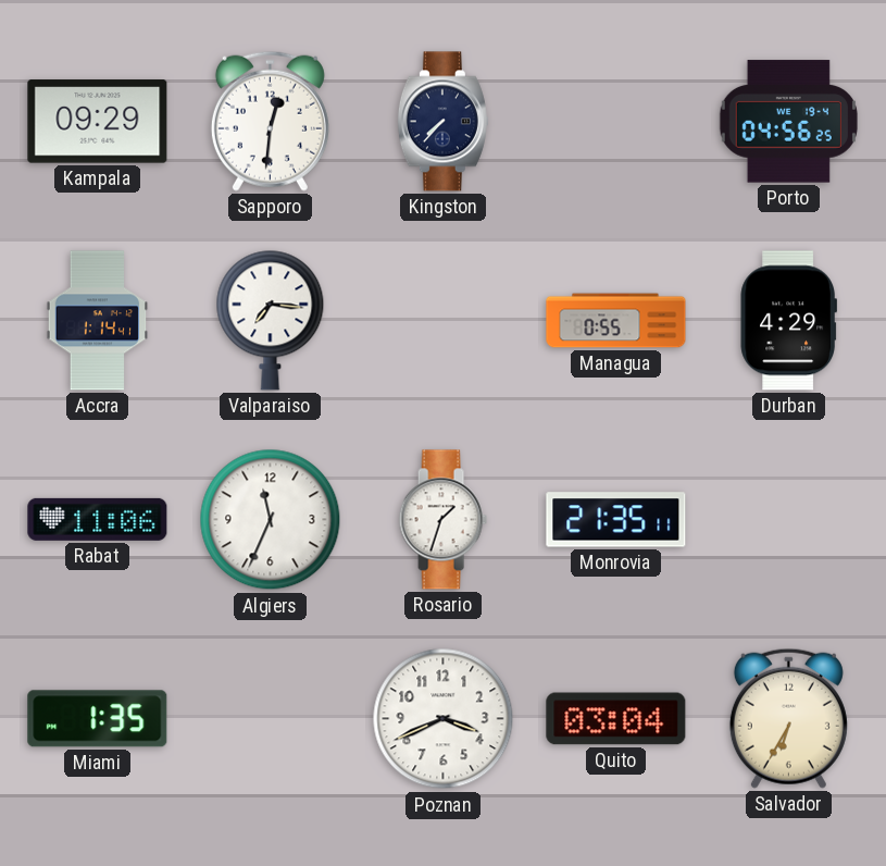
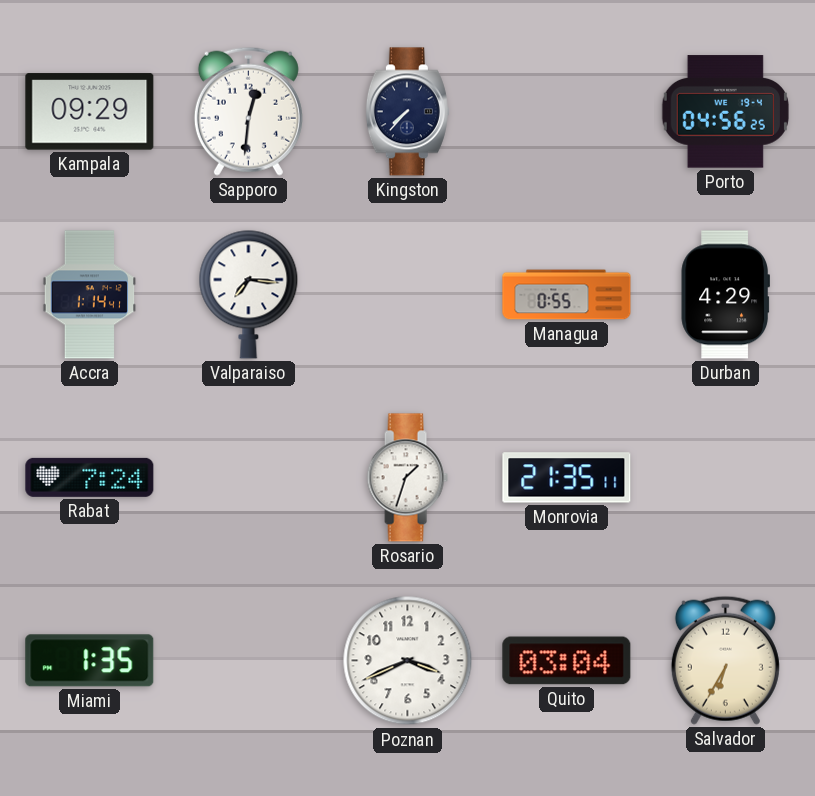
Rabat: 11:06 -> 7:24
Algiers: 11:34 -> none
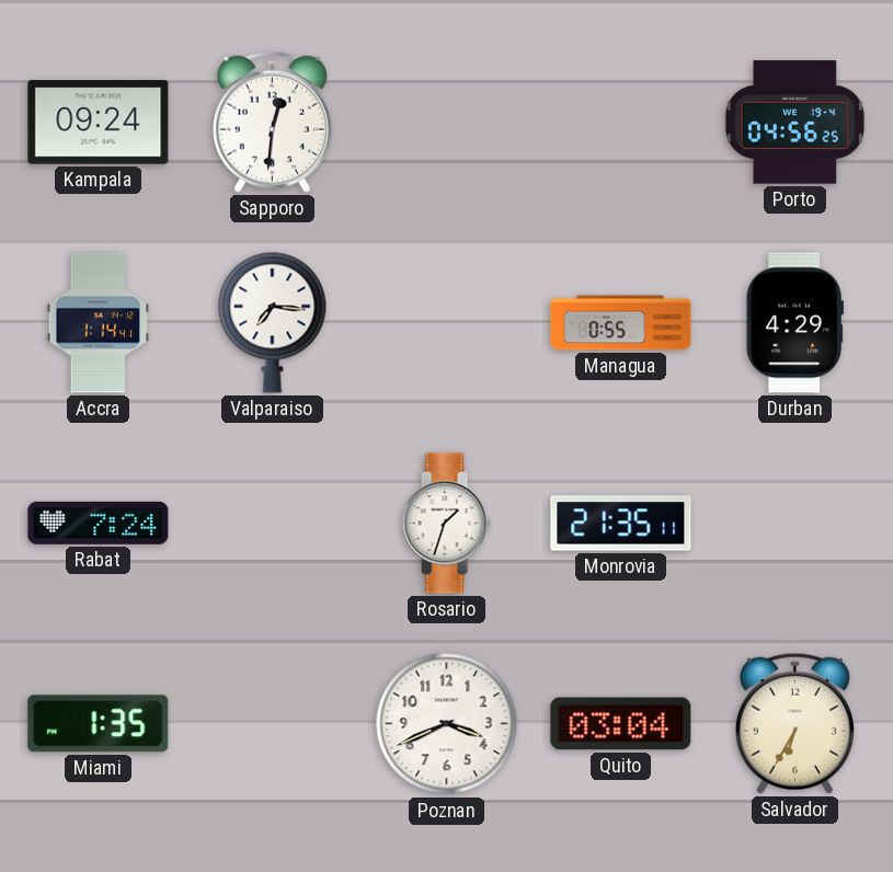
Kampala: 09:29 -> 09:24
Kingston: 7:37 -> none
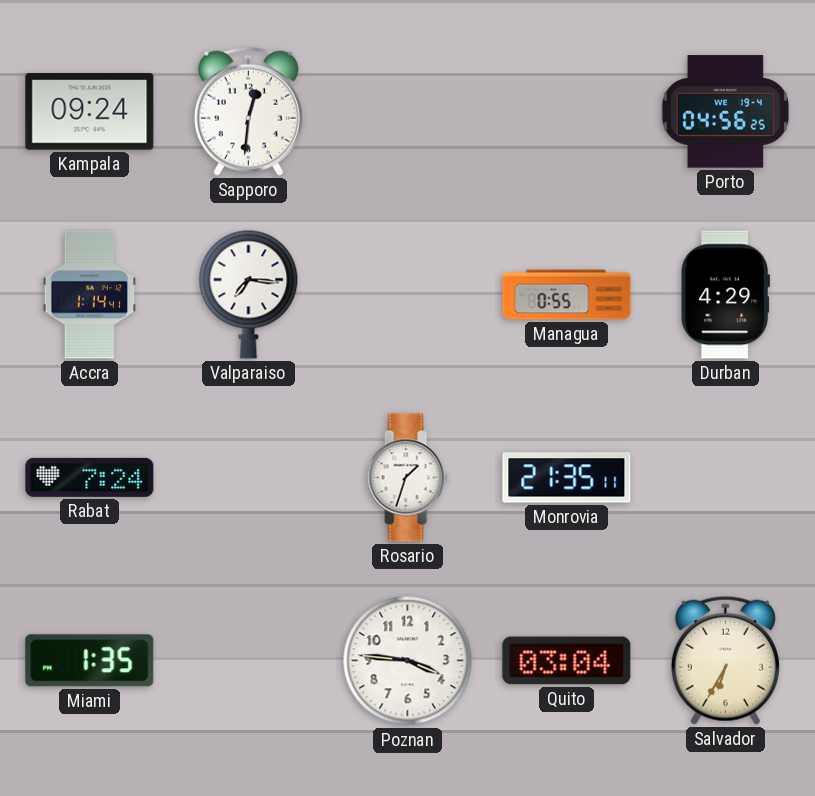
Poznan: 3:41 -> 3:46
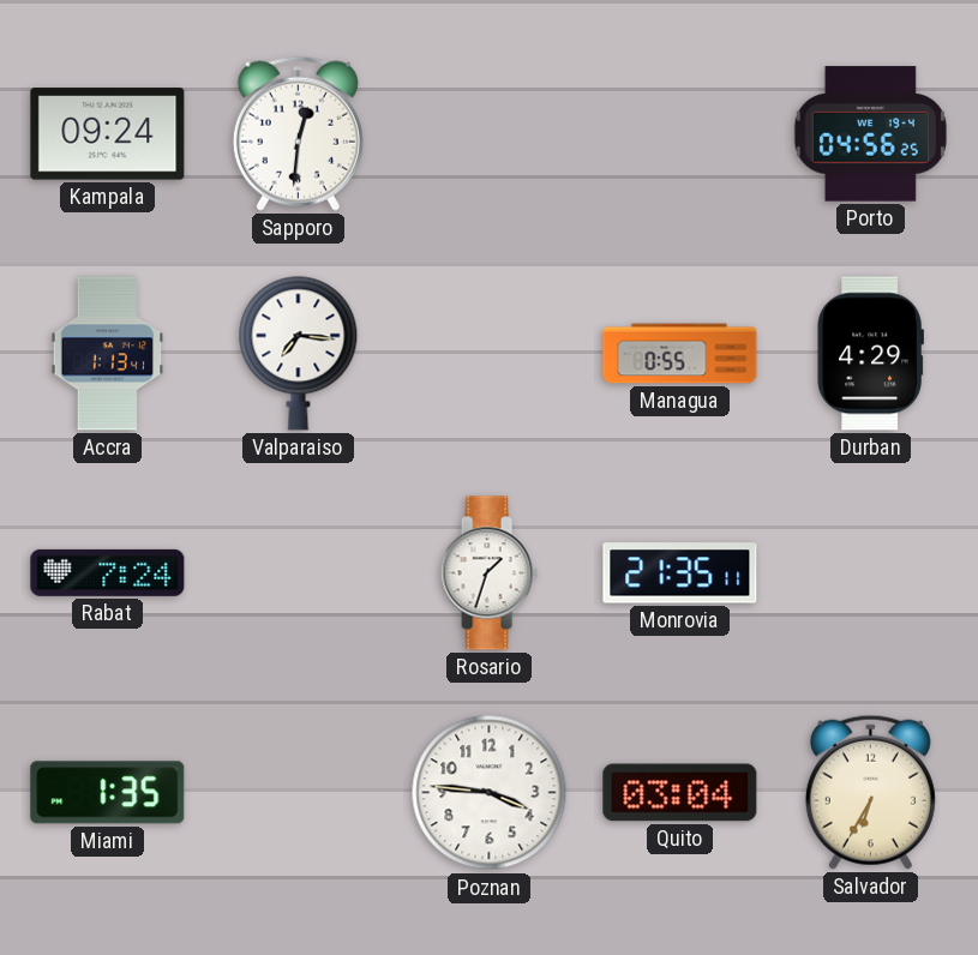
Accra: 1:14 -> 1:13
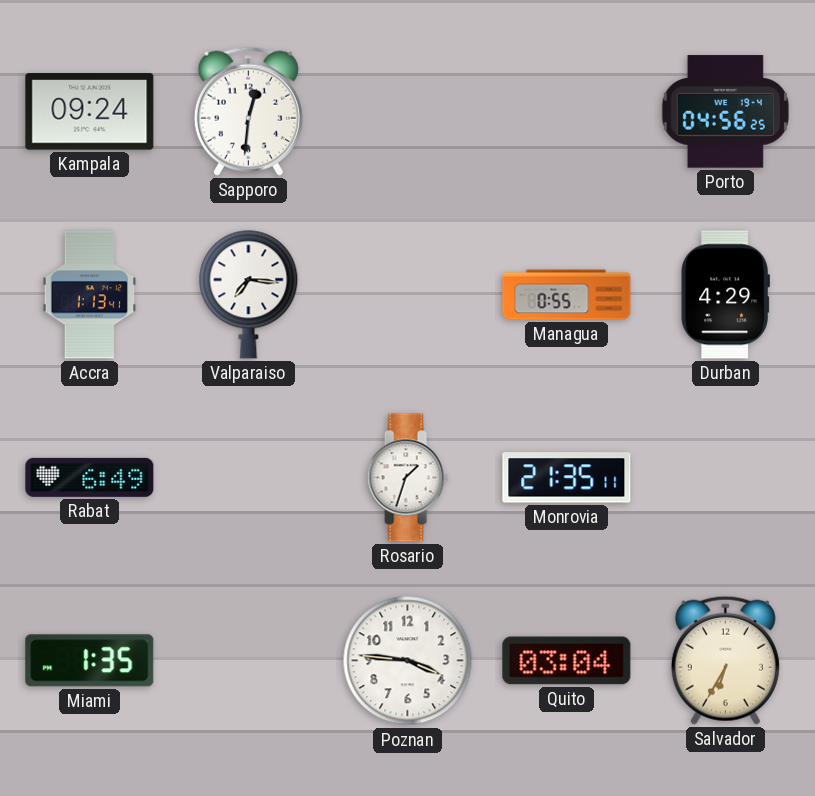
Rabat: 7:24 -> 6:49
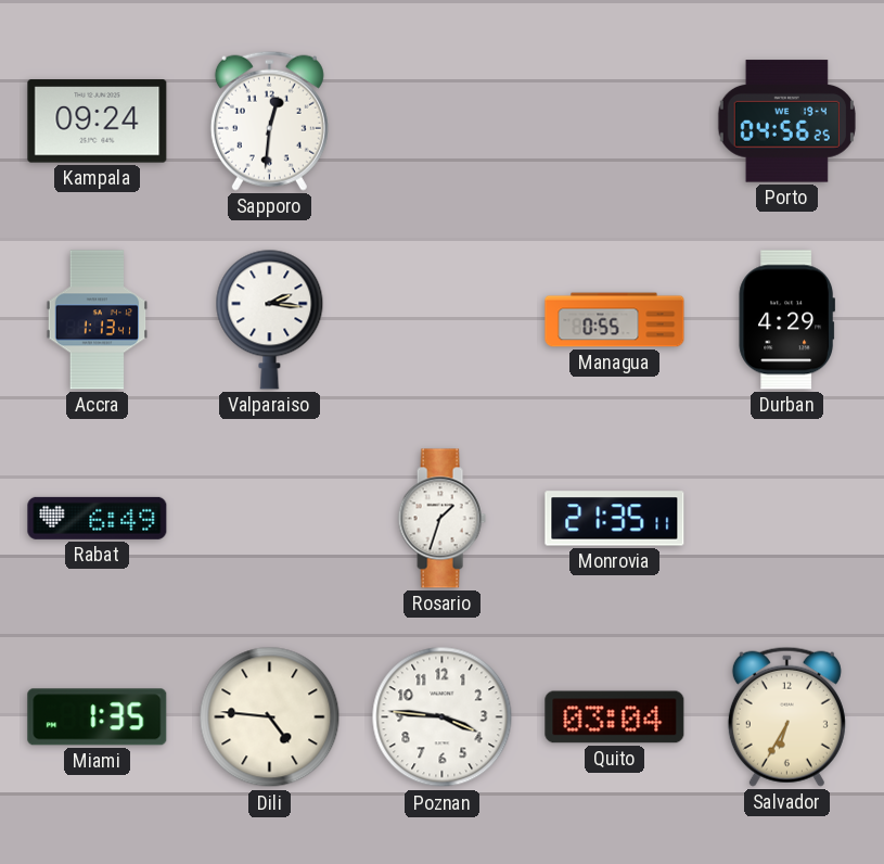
Valparaiso: 7:16 -> 2:16
Dili: none -> 4:46
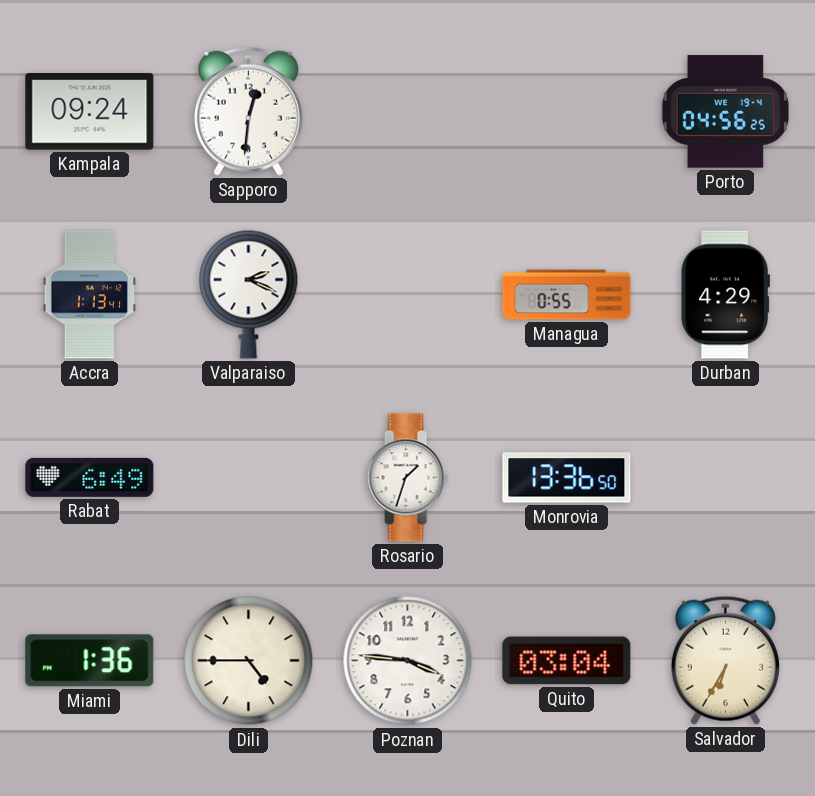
Valparaiso: 2:16 -> 2:19
Monrovia: 21:35 -> 13:36
Miami: 1:35 -> 1:36
Dili: 4:46 -> 4:45
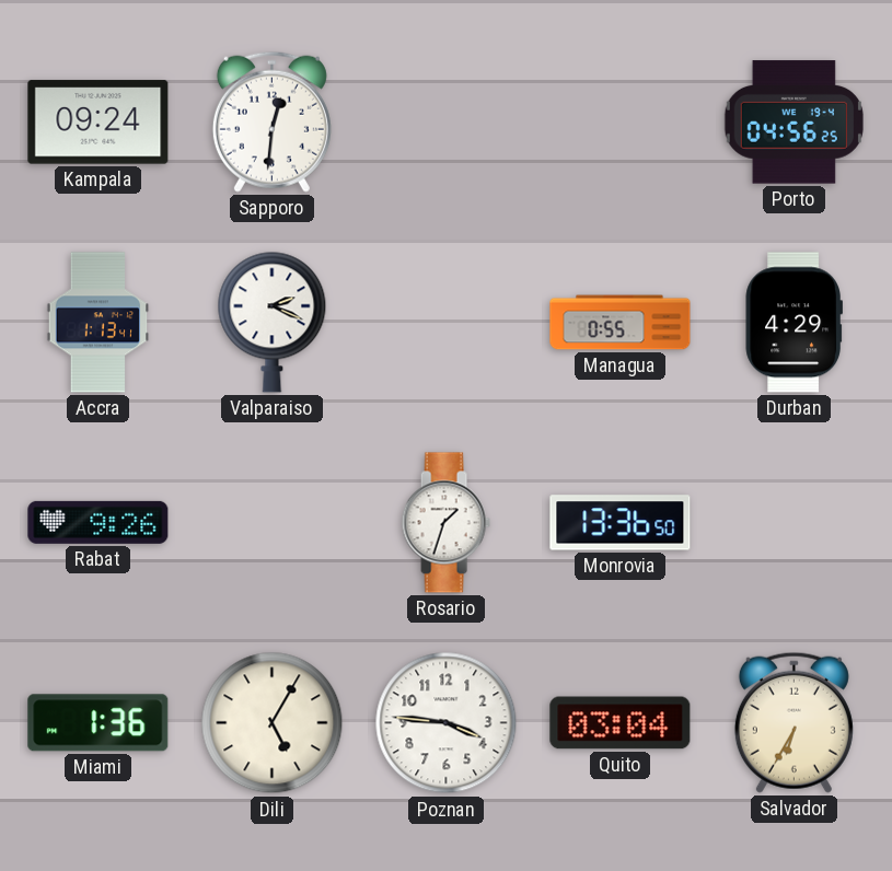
Rabat: 6:49 -> 9:26
Dili: 4:45 -> 5:05
